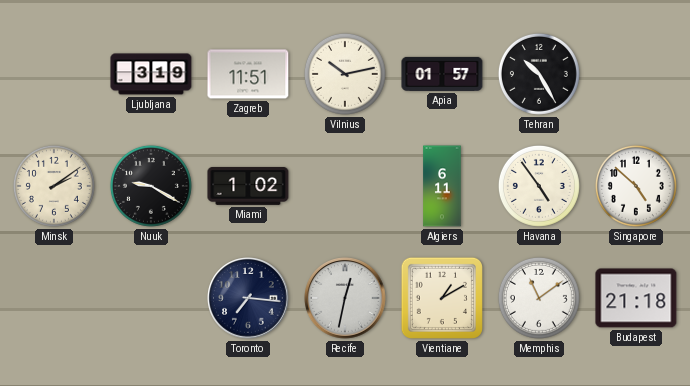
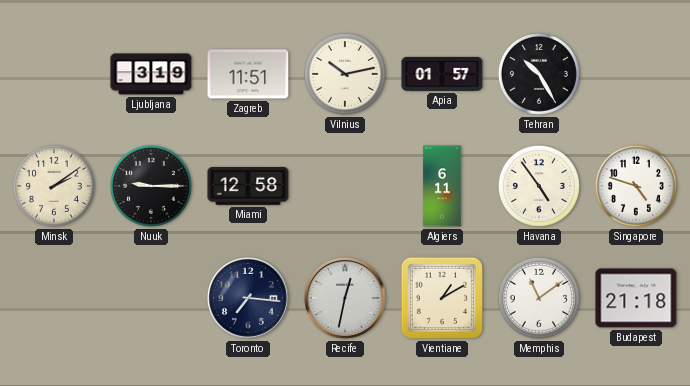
Nuuk: 9:20 -> 9:15
Miami: 1:02 -> 12:58
Singapore: 4:52 -> 4:48
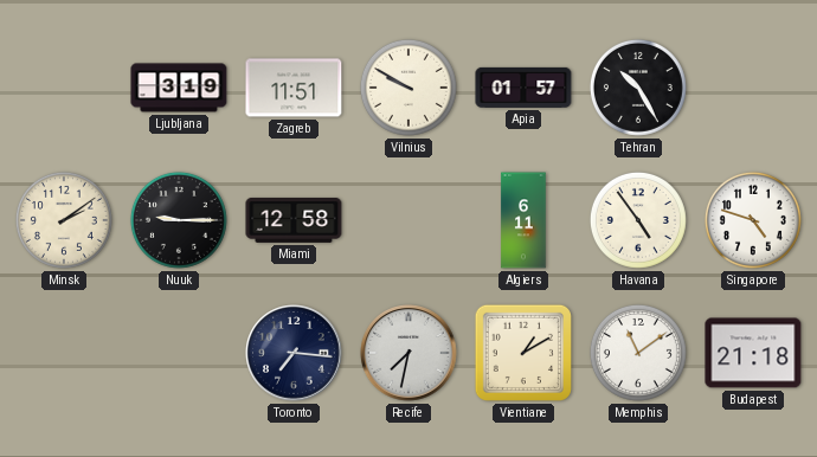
Vilnius: 10:13 -> 9:50
Recife: 12:32 -> 7:32
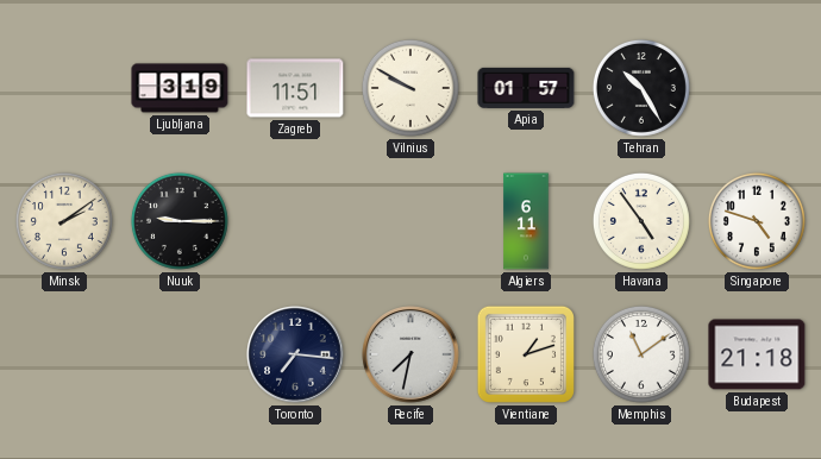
Miami: 12:58 -> none
Vientiane: 1:10 -> 1:12
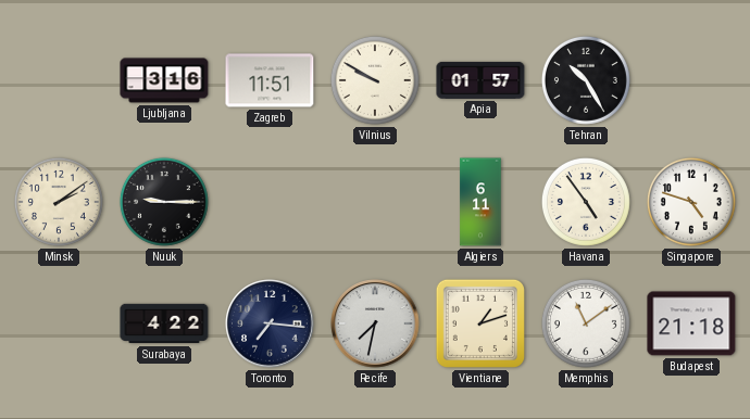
Ljubljana: 3:19 -> 3:16
Surabaya: none -> 4:22
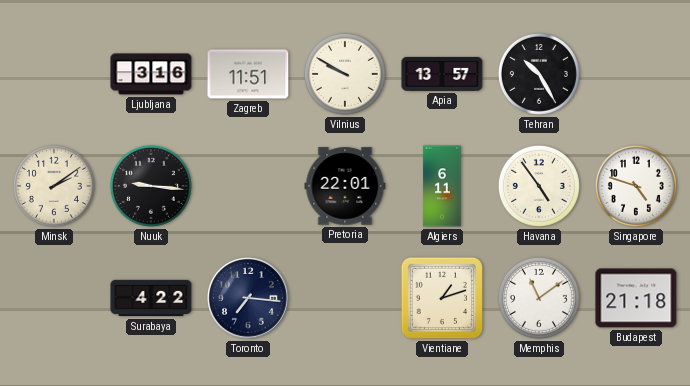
Apia: 01:57 -> 13:57
Nuuk: 9:15 -> 9:16
Pretoria: none -> 22:01
Recife: 7:32 -> none
